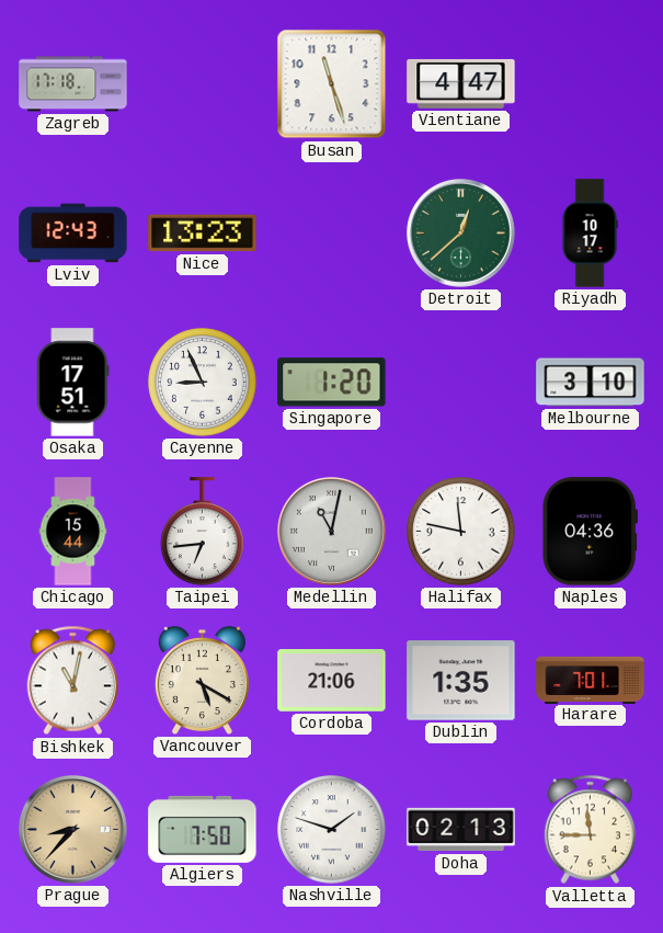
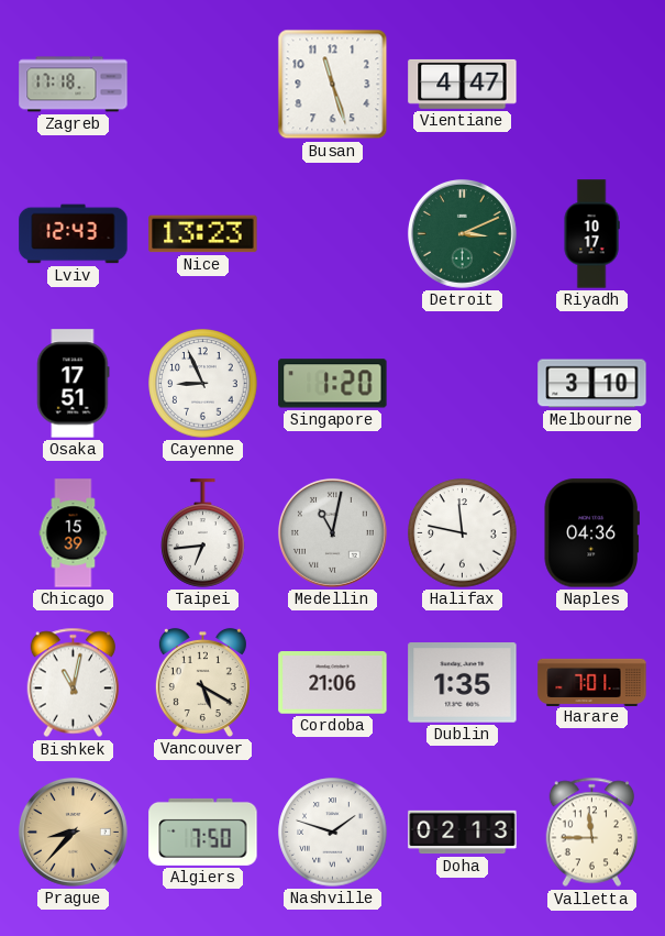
Detroit: 12:38 -> 3:11
Chicago: 15:44 -> 15:39
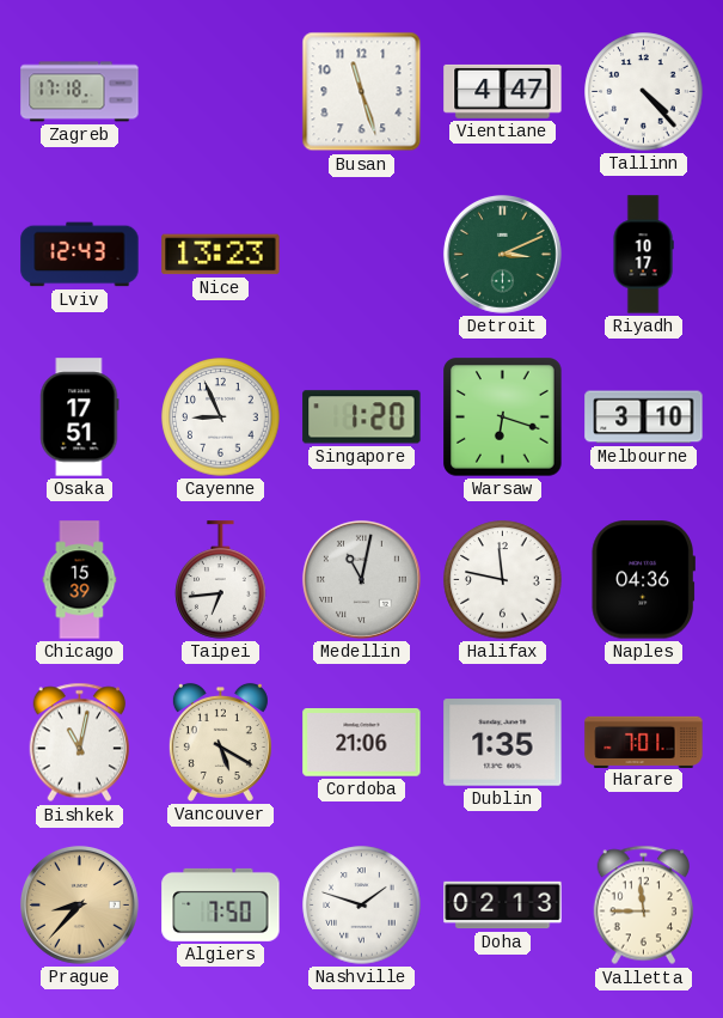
Tallinn: none -> 4:23
Warsaw: none -> 6:18
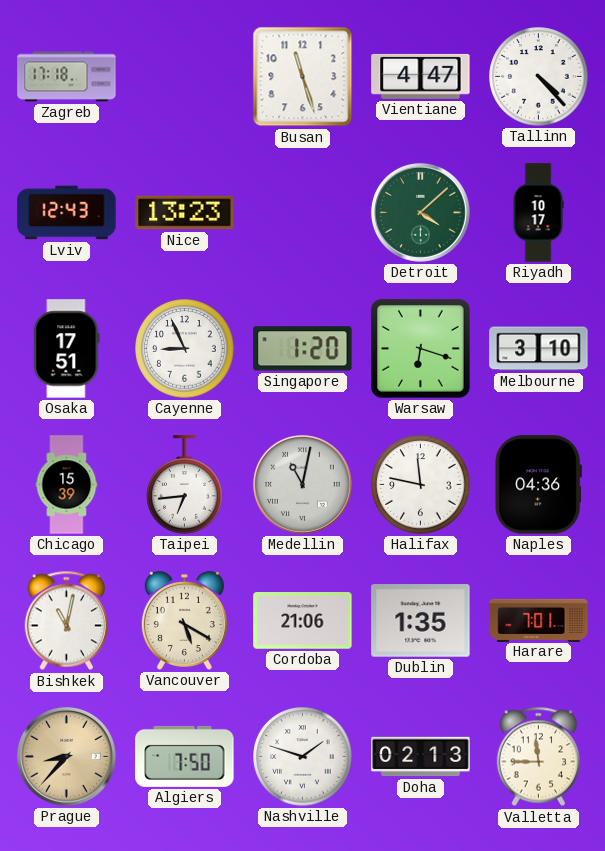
Detroit: 3:11 -> 4:08
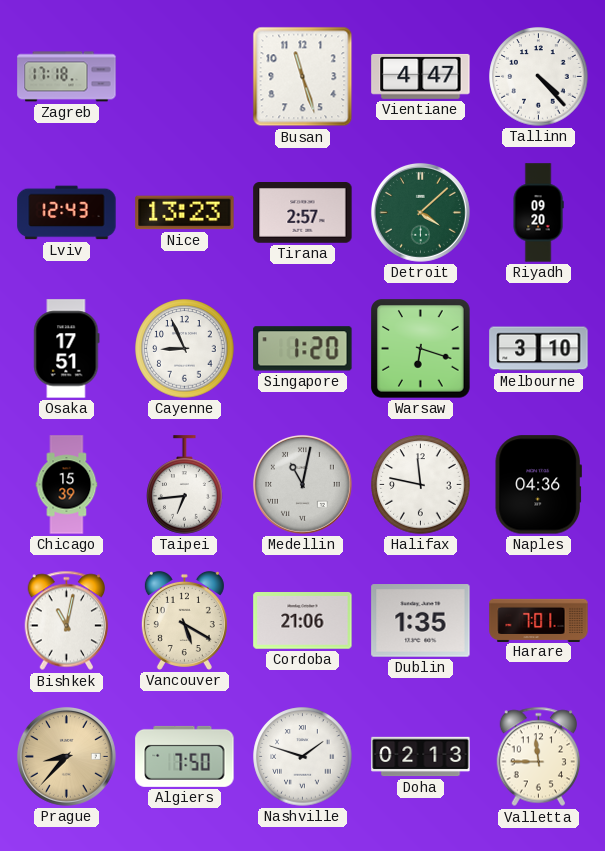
Tirana: none -> 2:57
Riyadh: 10:17 -> 09:20
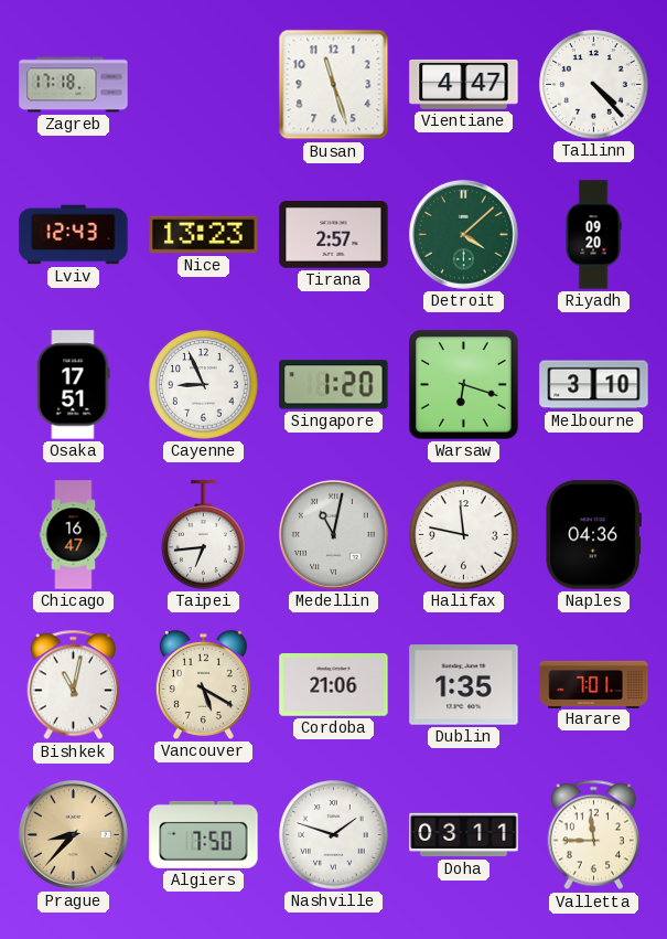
Chicago: 15:39 -> 16:47
Doha: 02:13 -> 03:11
